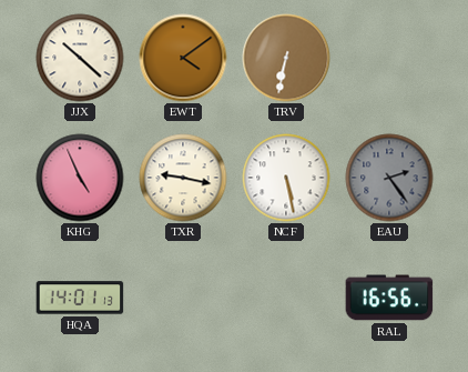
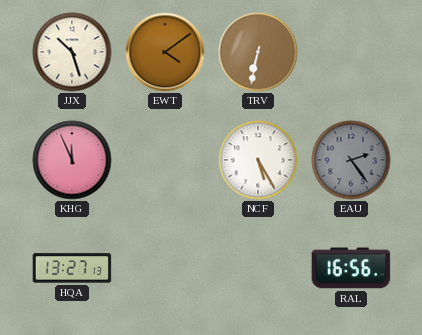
JJX: 10:22 -> 10:27
KHG: 4:56 -> 11:56
TXR: 9:17 -> none
NCF: 5:28 -> 5:25
HQA: 14:01 -> 13:27
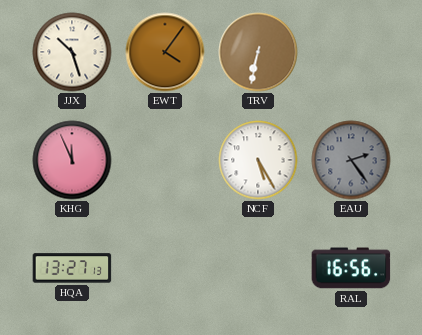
EWT: 4:09 -> 4:06
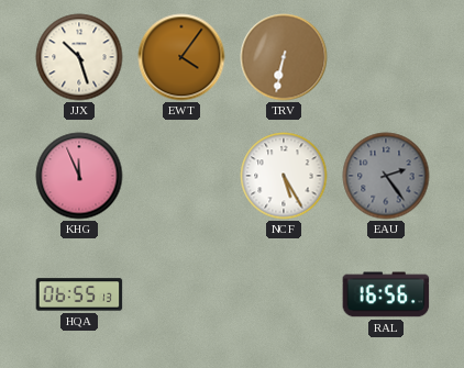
HQA: 13:27 -> 06:55
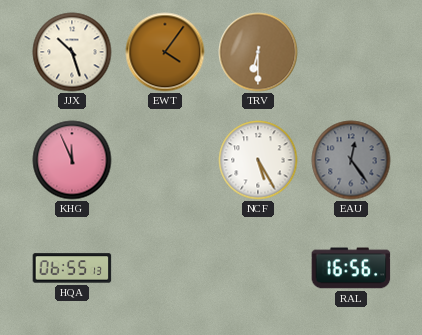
TRV: 6:32 -> 6:30
EAU: 2:24 -> 12:24
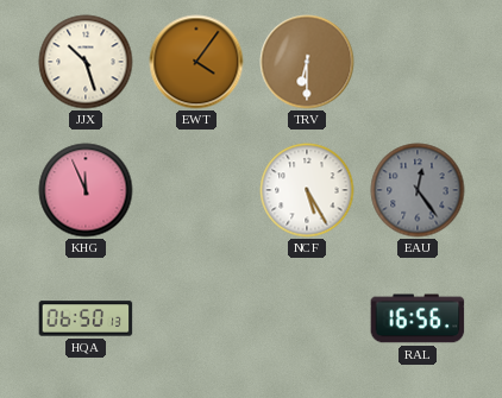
HQA: 06:55 -> 06:50
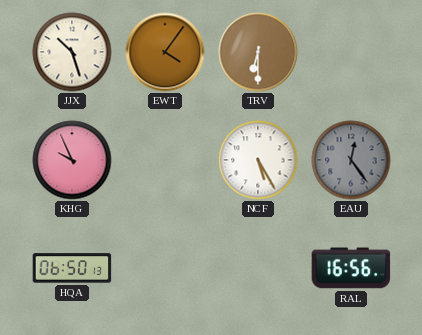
KHG: 11:56 -> 9:56
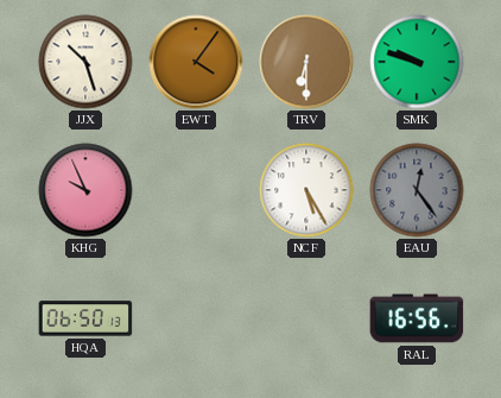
SMK: none -> 9:48
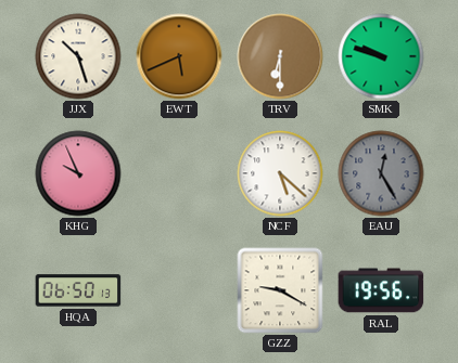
EWT: 4:06 -> 5:41
NCF: 5:25 -> 5:22
EAU: 12:24 -> 12:25
GZZ: none -> 9:20
RAL: 16:56 -> 19:56
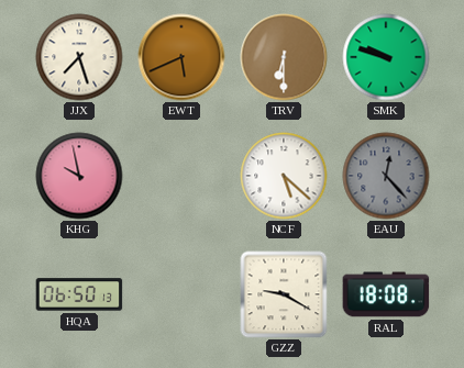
JJX: 10:27 -> 7:27
KHG: 9:56 -> 9:58
EAU: 12:25 -> 12:23
RAL: 19:56 -> 18:08
